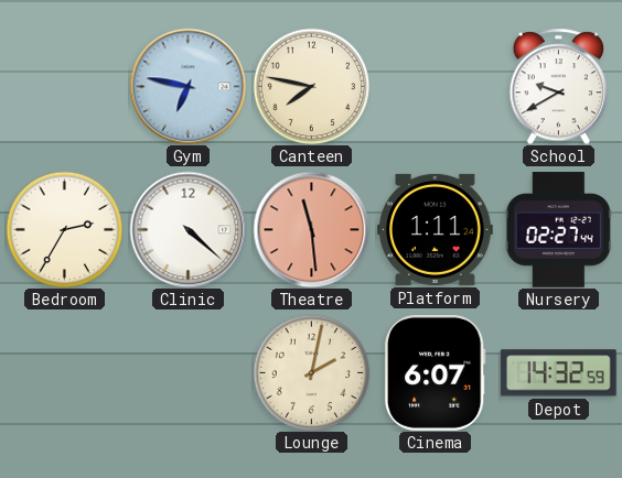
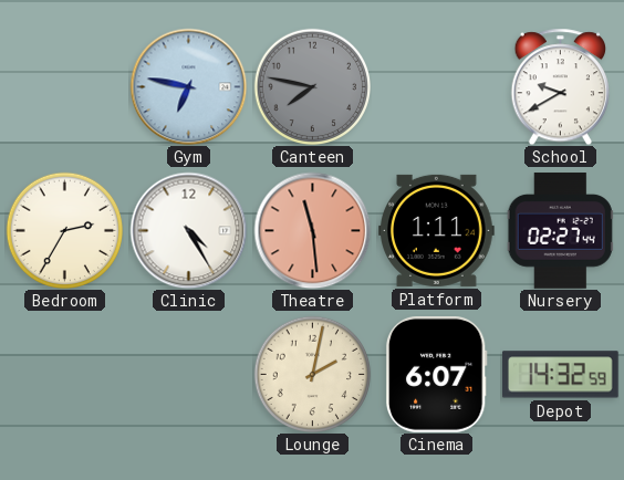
Canteen dial: cream -> grey
Clinic: 4:22 -> 4:25
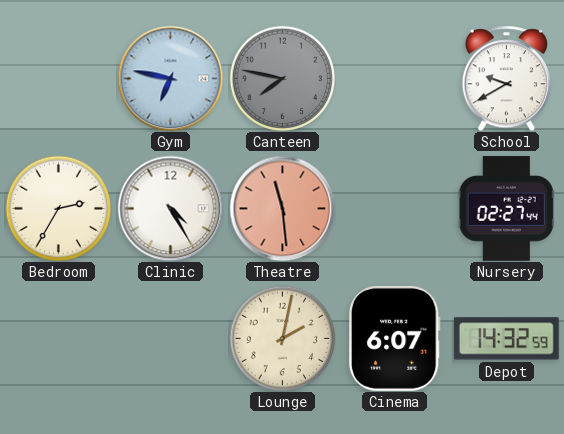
Platform: 1:11 -> none
